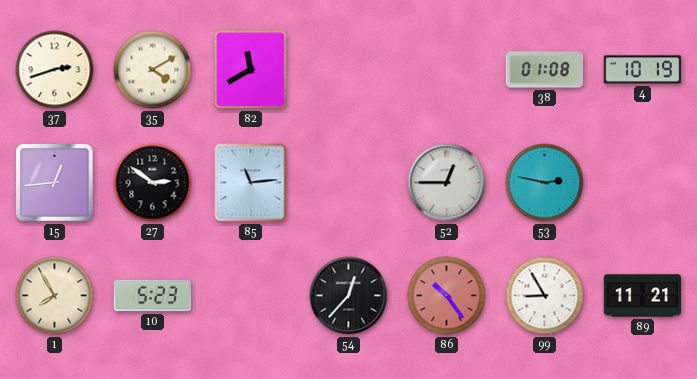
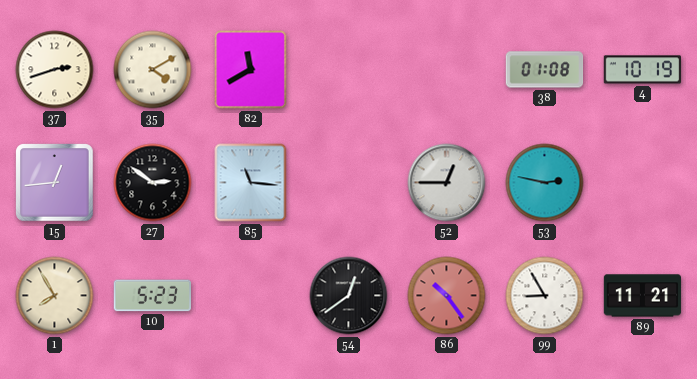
85: 11:14 -> 11:16
54: 12:37 -> 12:39
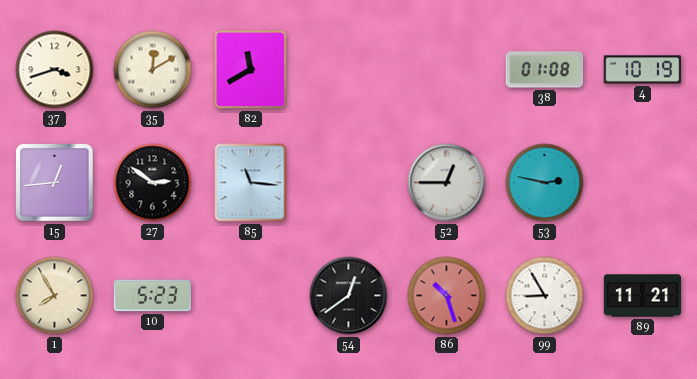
37: 2:42 -> 3:42
35: 4:10 -> 12:10
86: 10:24 -> 10:27
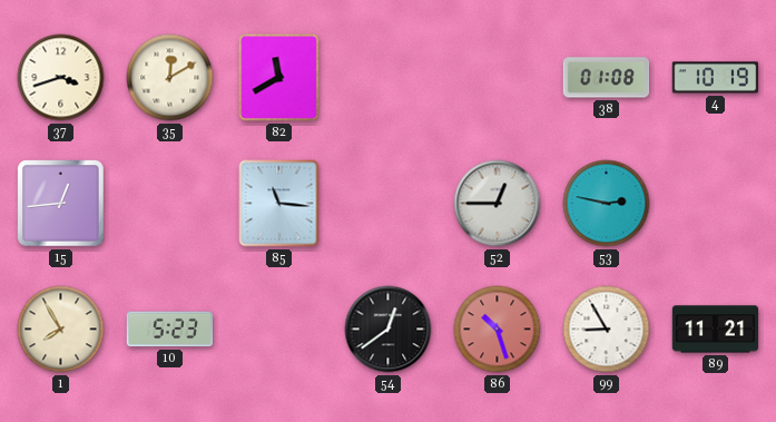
27: 2:51 -> none
